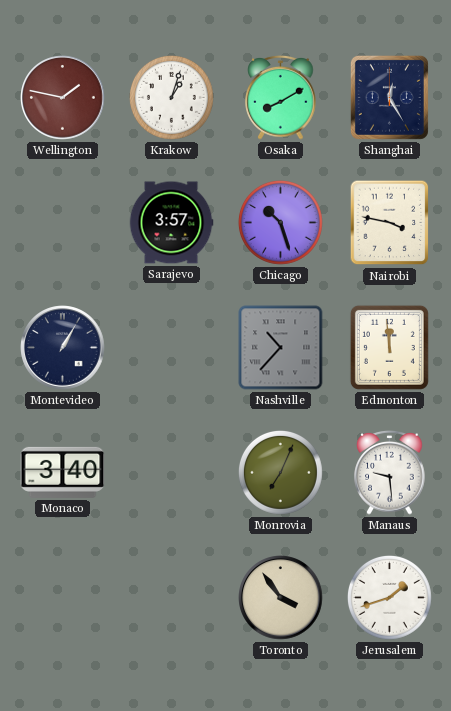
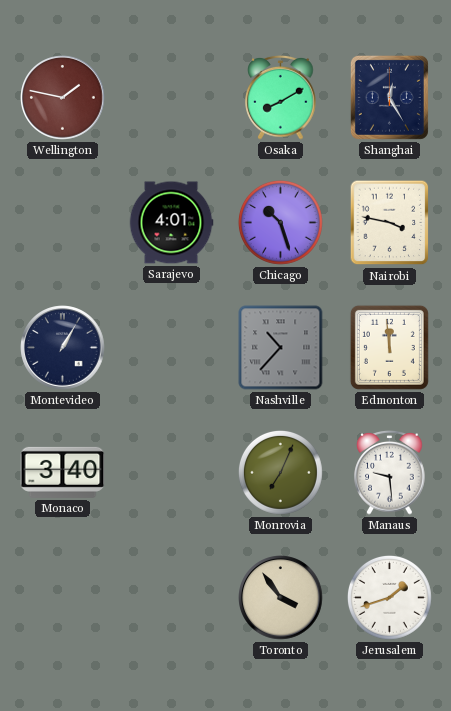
Krakow: 1:03 -> none
Sarajevo: 3:57 -> 4:01
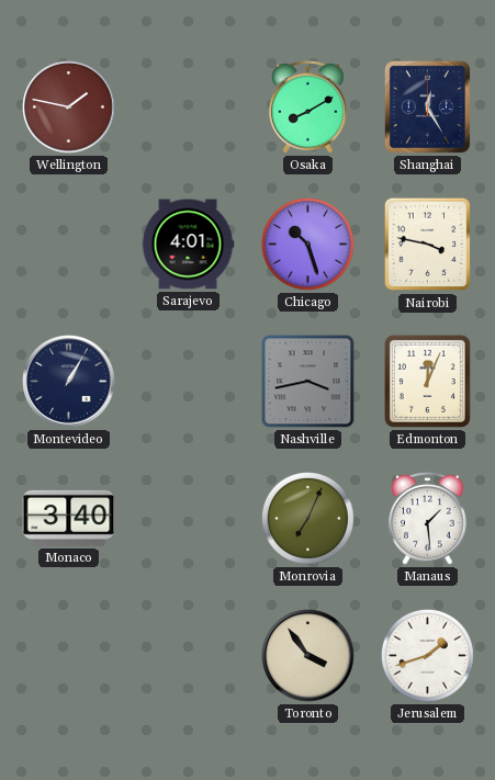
Nashville: 10:37 -> 3:43
Edmonton: 11:59 -> 12:04
Manaus: 9:29 -> 1:29
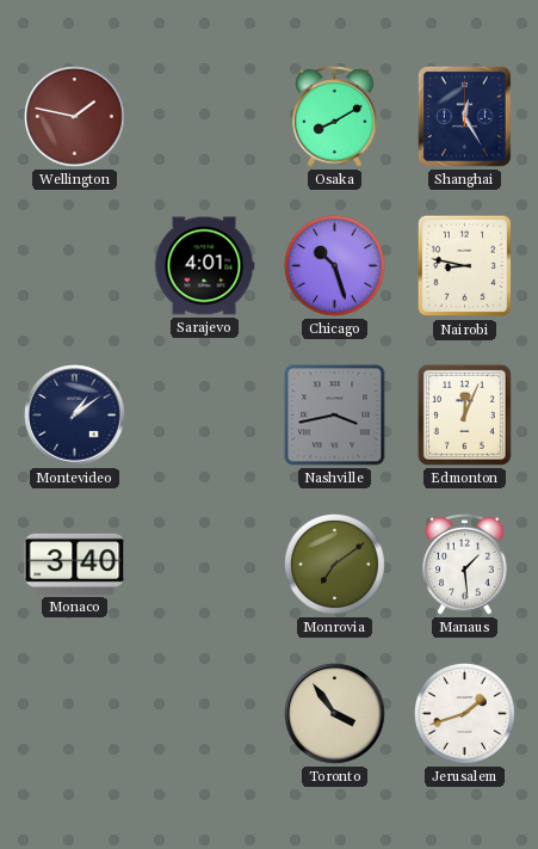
Nairobi: 3:47 -> 8:47
Montevideo: 1:05 -> 1:09
Monrovia: 7:04 -> 7:09
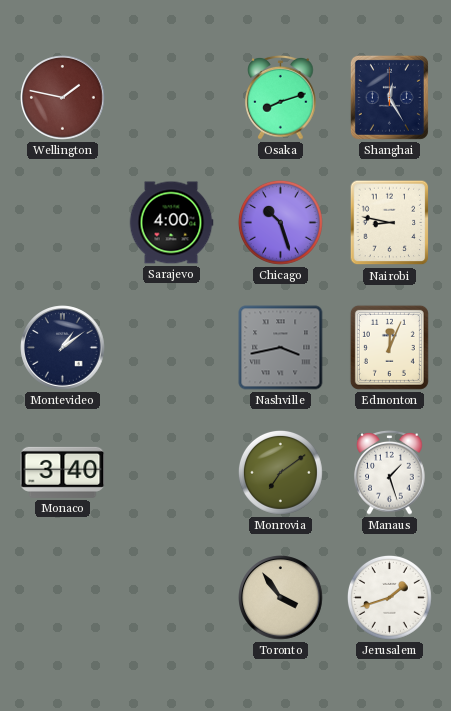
Osaka: 8:10 -> 8:12
Sarajevo: 4:01 -> 4:00
Manaus: 1:29 -> 1:27
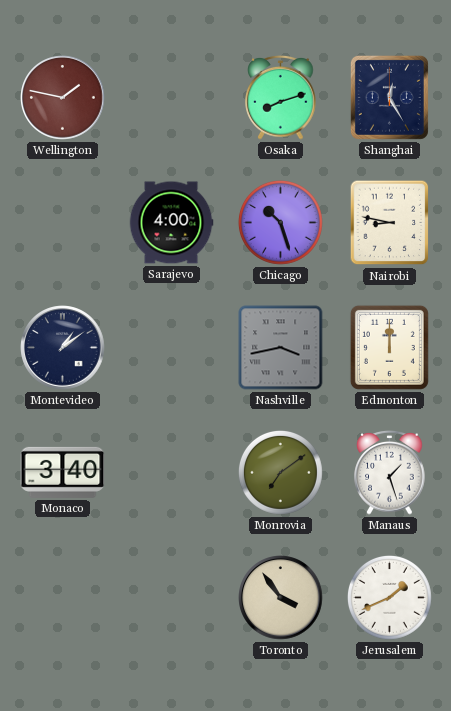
Edmonton: 12:04 -> 12:00
Jerusalem: 1:42 -> 1:41
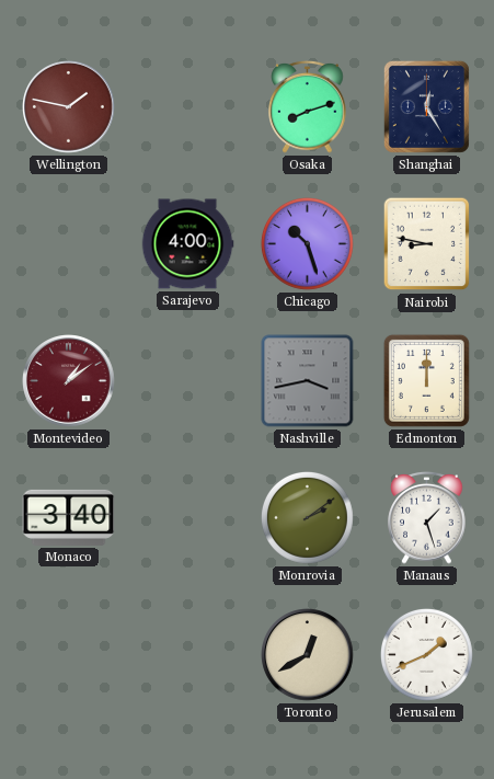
Montevideo dial: navy -> burgundy
Monrovia: 7:09 -> 2:09
Toronto: 3:54 -> 12:40
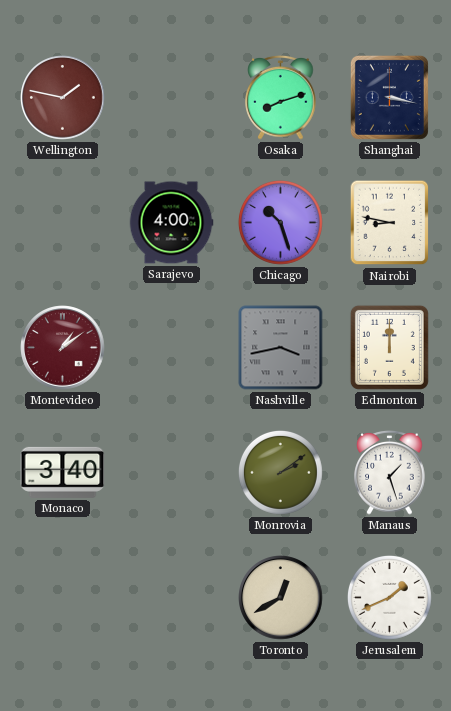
Shanghai: 12:25 -> 3:17
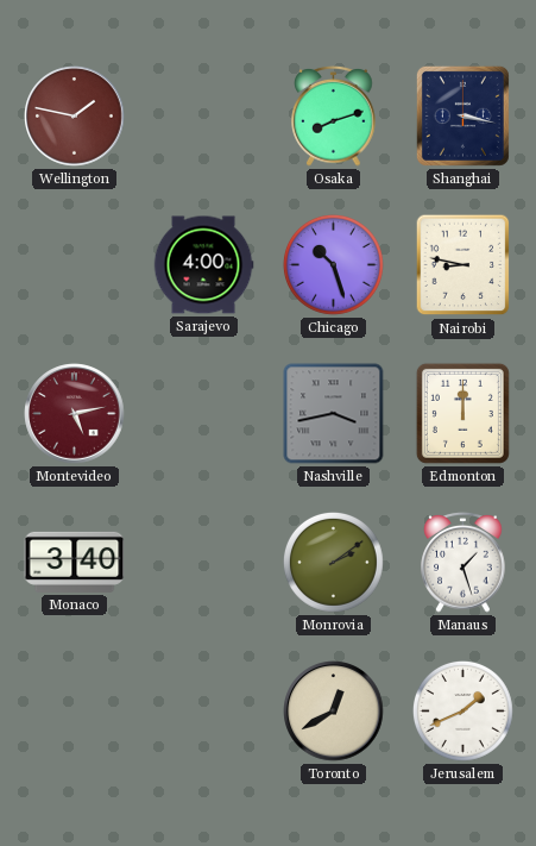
Montevideo: 1:09 -> 5:13
